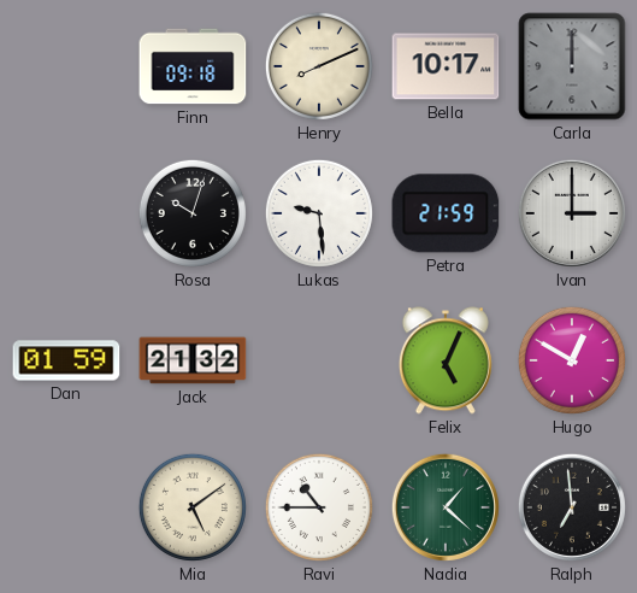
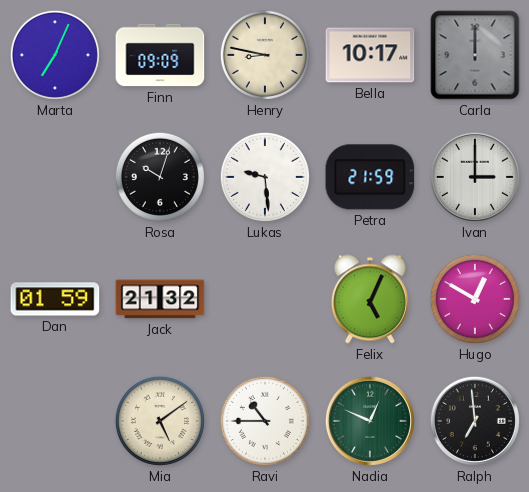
Marta: none -> 7:04
Finn: 09:18 -> 09:09
Henry: 8:11 -> 8:47
Nadia: 1:22 -> 12:49
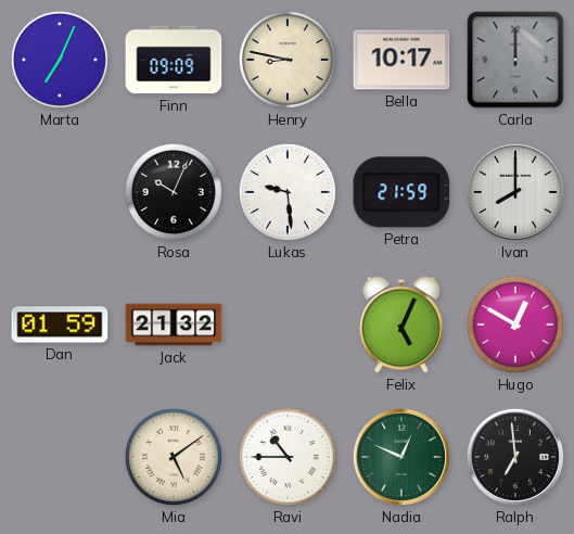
Rosa: 10:03 -> 10:04
Ivan: 3:00 -> 8:00
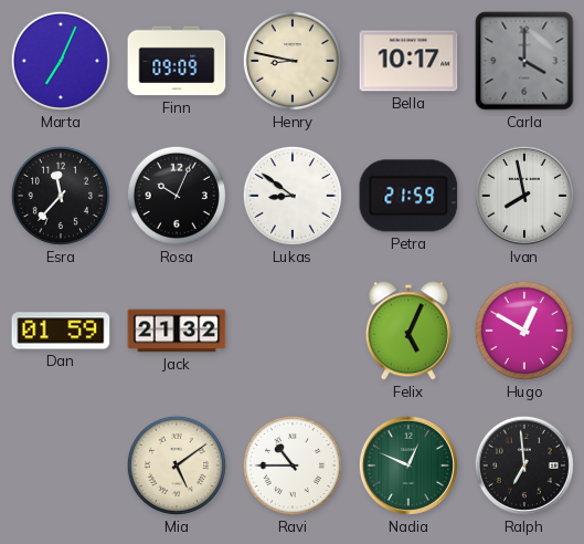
Carla: 12:00 -> 4:00
Esra: none -> 11:37
Lukas: 9:29 -> 8:51
Ivan: 8:00 -> 7:58
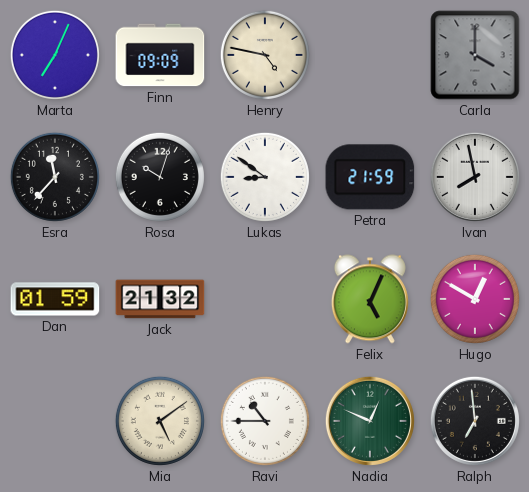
Henry: 8:47 -> 4:47
Bella: 10:17 -> none
Rosa: 10:04 -> 10:03
